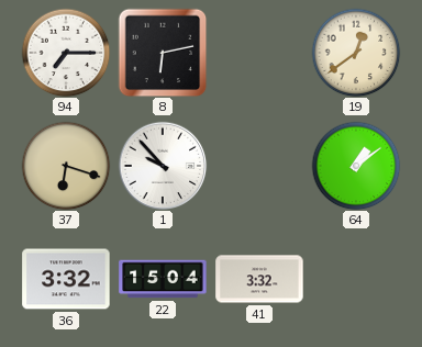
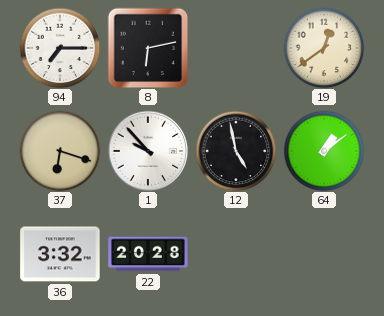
12: none -> 4:58
22: 15:04 -> 20:28
41: 3:32 -> none
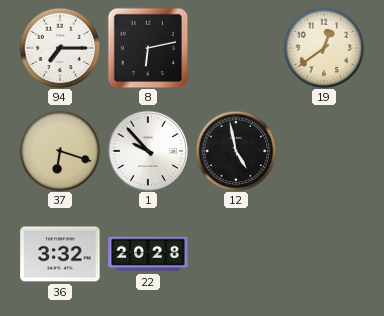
64: 1:09 -> none
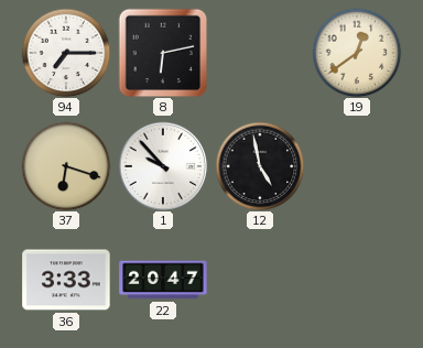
36: 3:32 -> 3:33
22: 20:28 -> 20:47
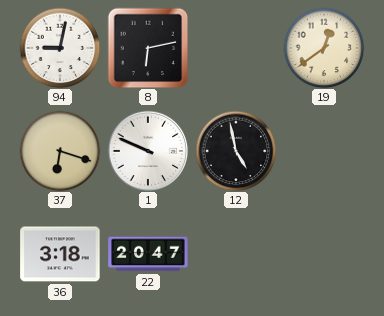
94: 7:15 -> 9:02
1: 9:53 -> 9:49
36: 3:33 -> 3:18
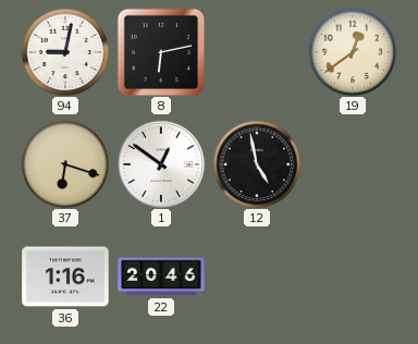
1: 9:49 -> 12:51
36: 3:18 -> 1:16
22: 20:47 -> 20:46
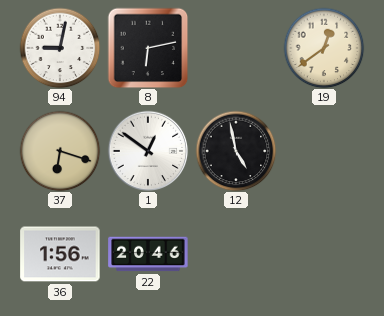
36: 1:16 -> 1:56
